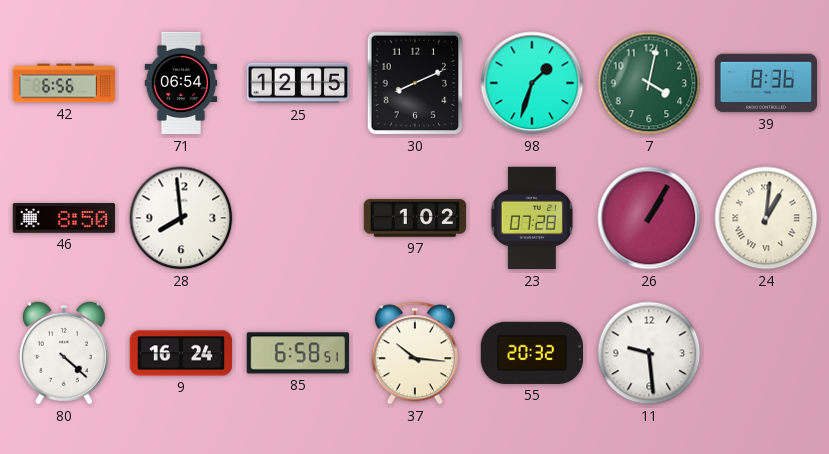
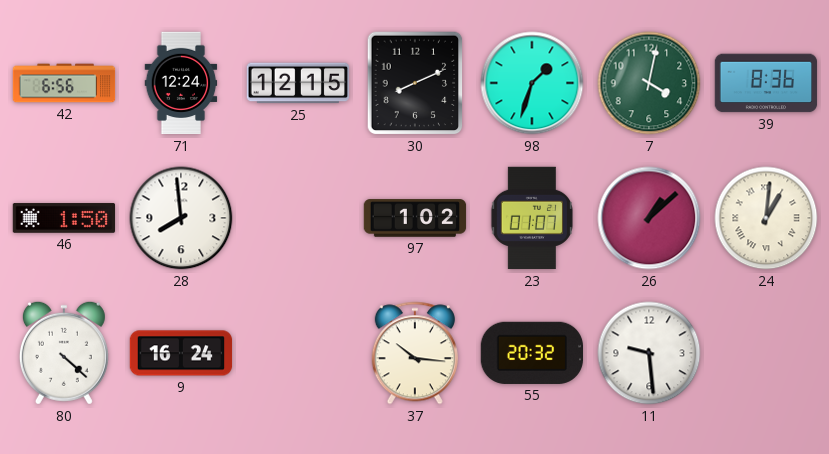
71: 06:54 -> 12:24
46: 8:50 -> 1:50
23: 07:28 -> 01:07
26: 1:05 -> 1:08
85: 6:58 -> none
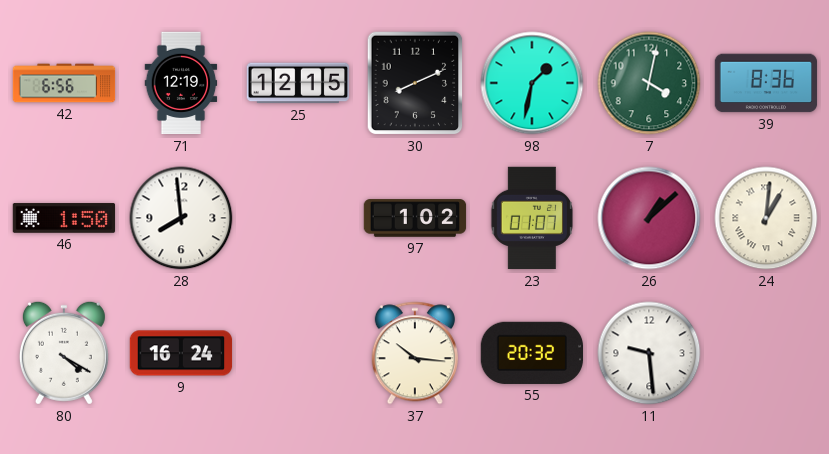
71: 12:24 -> 12:19
98: 1:33 -> 1:32
80: 4:22 -> 4:20
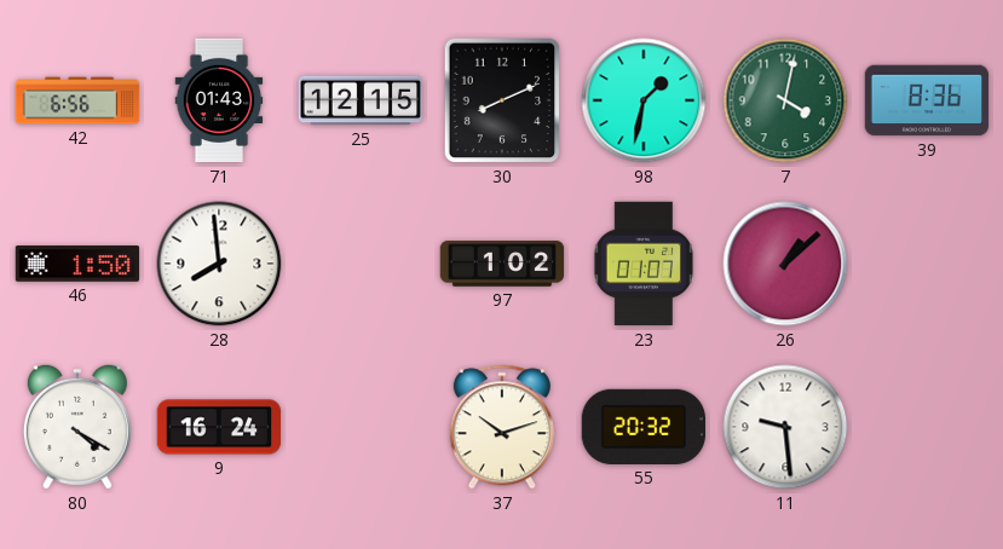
71: 12:19 -> 01:43
24: 1:01 -> none
37: 10:16 -> 10:12
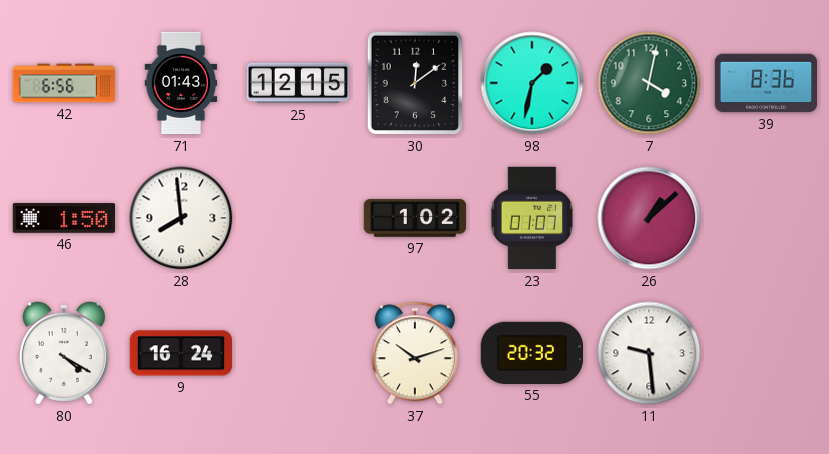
30: 8:11 -> 12:09
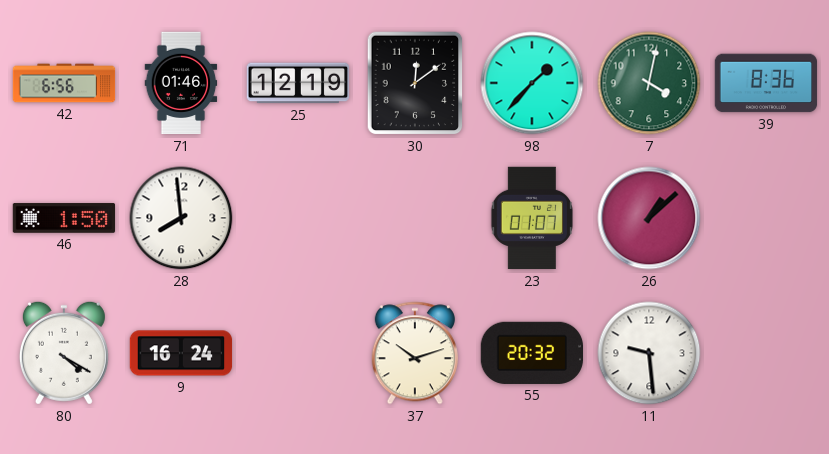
71: 01:43 -> 01:46
25: 12:15 -> 12:19
98: 1:32 -> 1:37
97: 1:02 -> none
